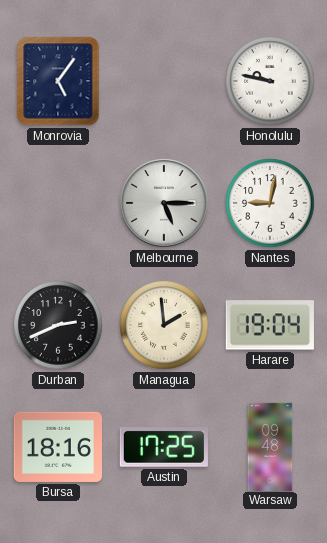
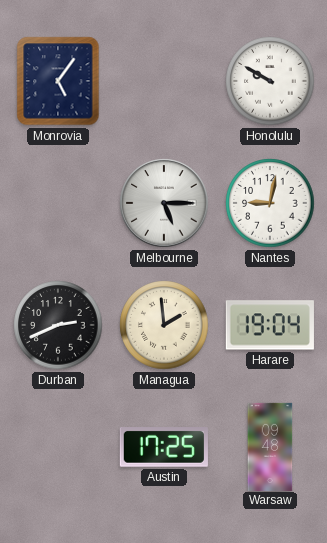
Honolulu: 9:47 -> 9:50
Bursa: 18:16 -> none
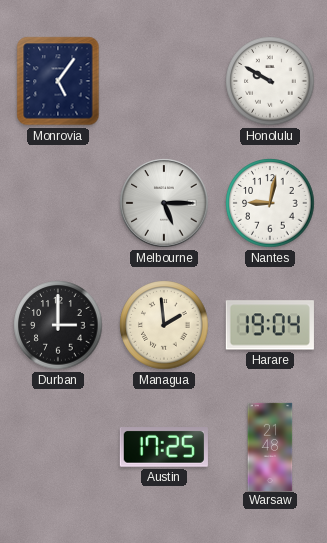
Durban: 2:41 -> 3:00
Warsaw: 09:48 -> 21:48
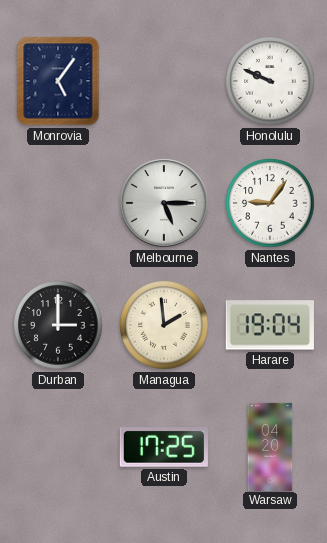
Honolulu: 9:50 -> 9:49
Nantes: 9:02 -> 9:06
Warsaw: 21:48 -> 04:20
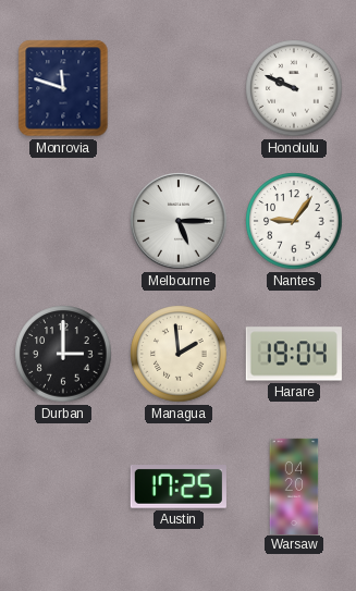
Monrovia: 5:06 -> 11:48
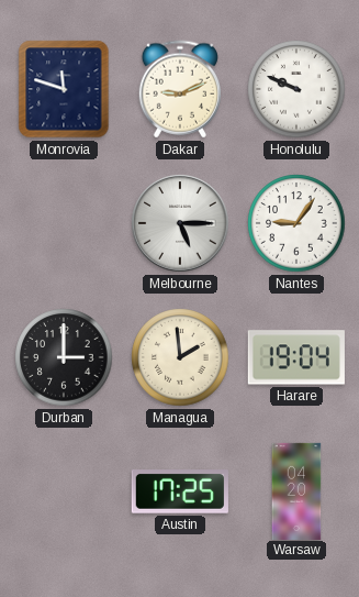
Dakar: none -> 9:11
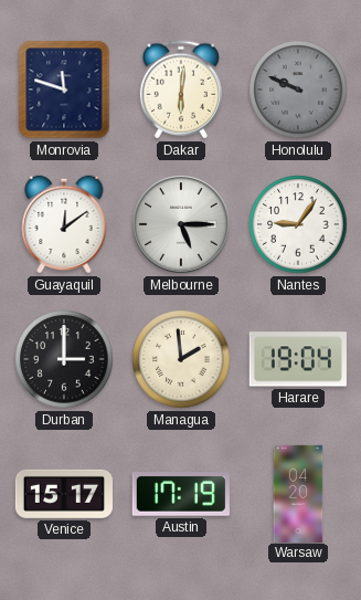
Dakar: 9:11 -> 6:01
Honolulu dial: white -> grey
Guayaquil: none -> 12:09
Venice: none -> 15:17
Austin: 17:25 -> 17:19
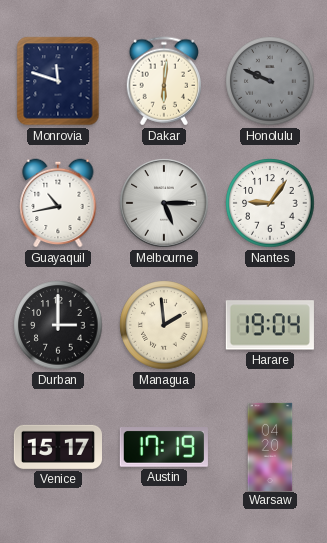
Guayaquil: 12:09 -> 10:43
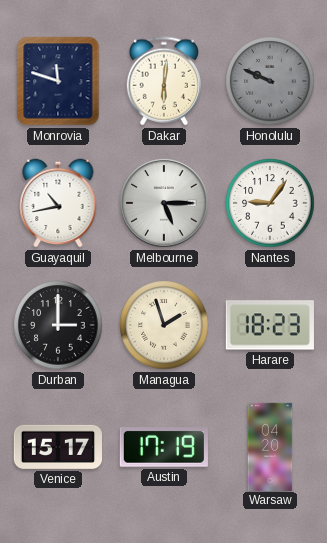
Managua: 1:59 -> 1:57
Harare: 19:04 -> 18:23
